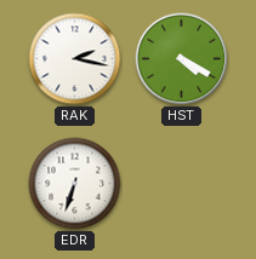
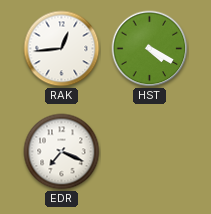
RAK: 2:17 -> 12:44
EDR: 6:33 -> 7:19
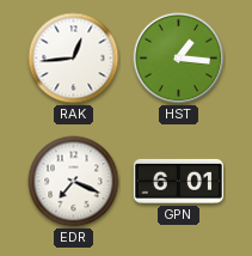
HST: 4:20 -> 1:16
GPN: none -> 6:01
